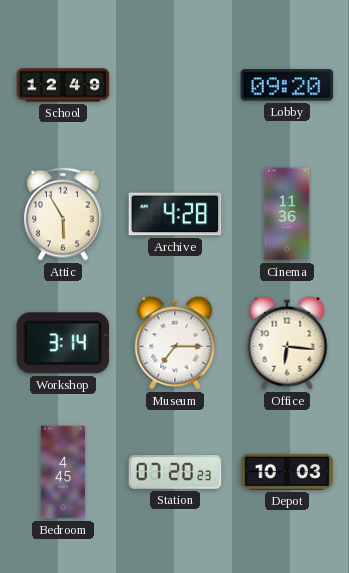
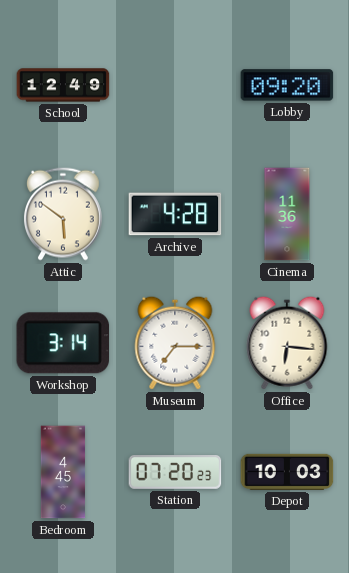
Attic: 5:55 -> 5:51
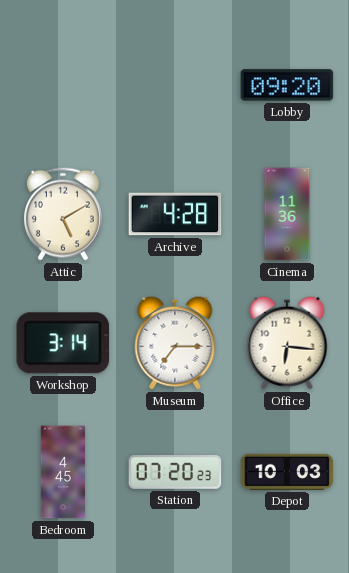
School: 12:49 -> none
Attic: 5:51 -> 5:10
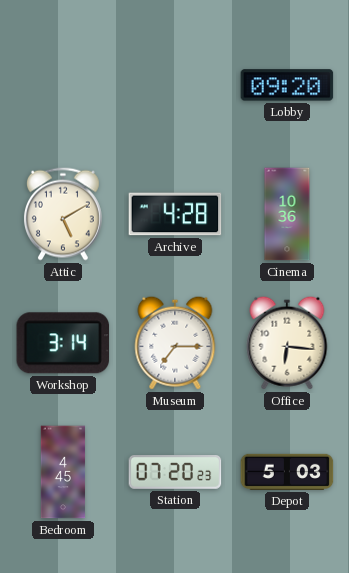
Cinema: 11:36 -> 10:36
Depot: 10:03 -> 5:03
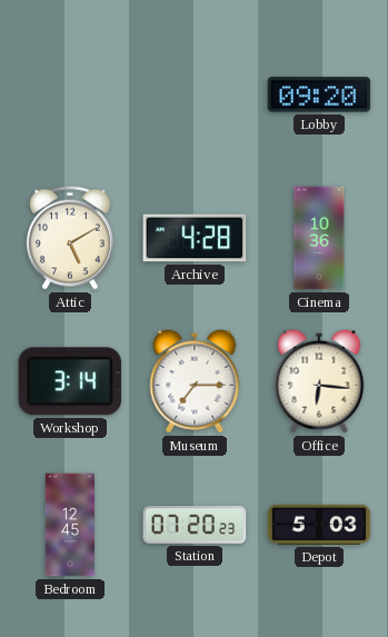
Bedroom: 4:45 -> 12:45
